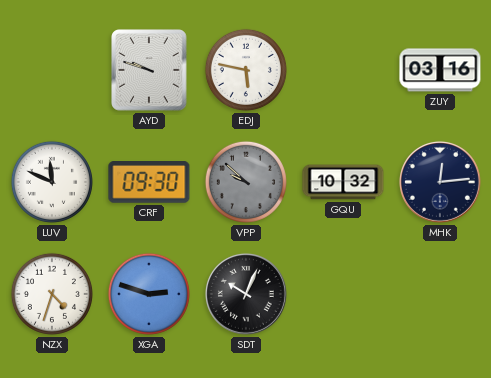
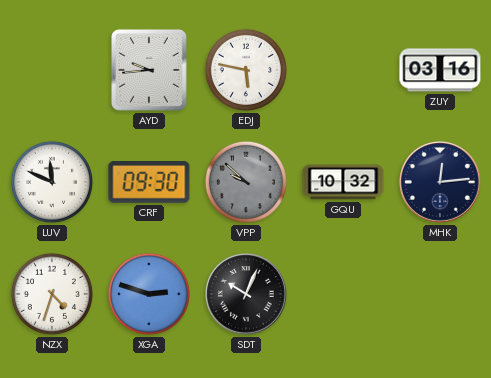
AYD: 9:48 -> 9:44
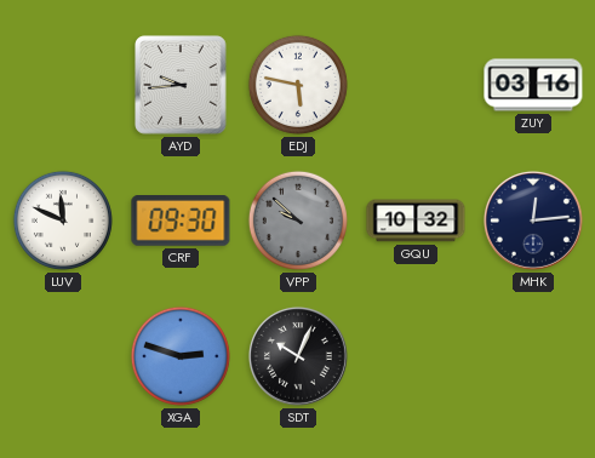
NZX: 4:33 -> none
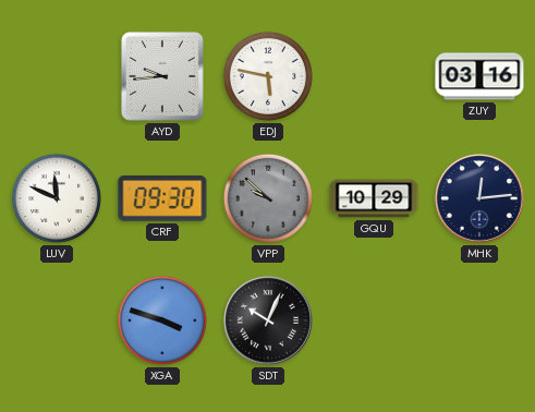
GQU: 10:32 -> 10:29
XGA: 2:48 -> 3:48
